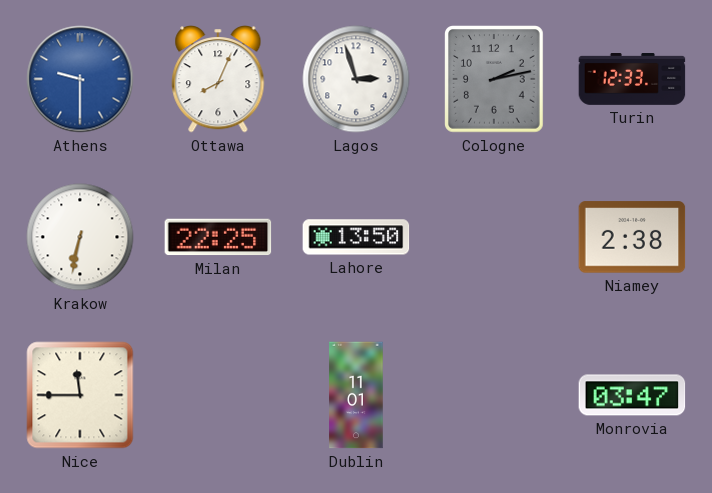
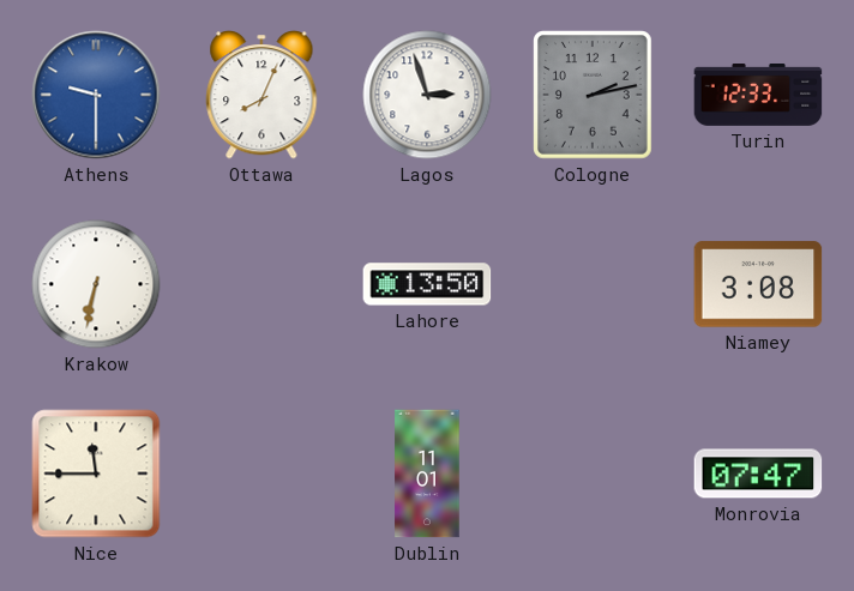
Milan: 22:25 -> none
Niamey: 2:38 -> 3:08
Monrovia: 03:47 -> 07:47
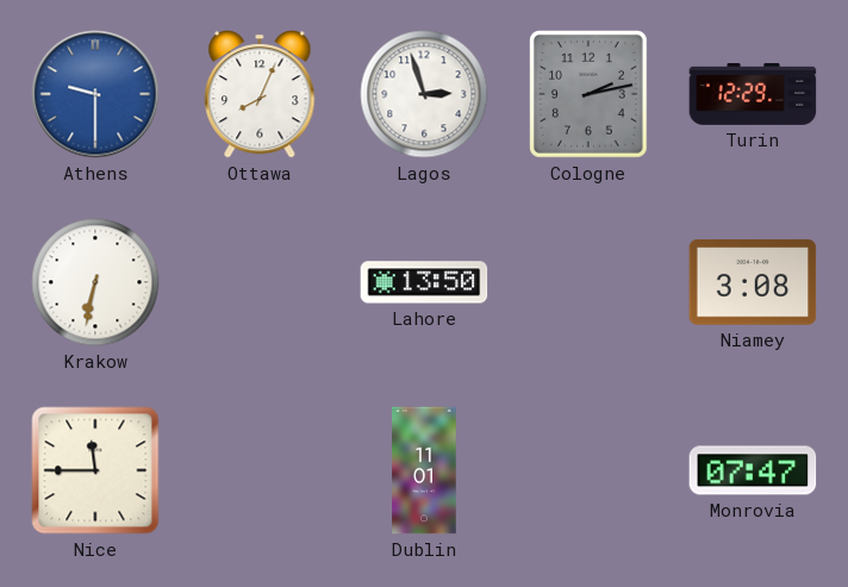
Turin: 12:33 -> 12:29
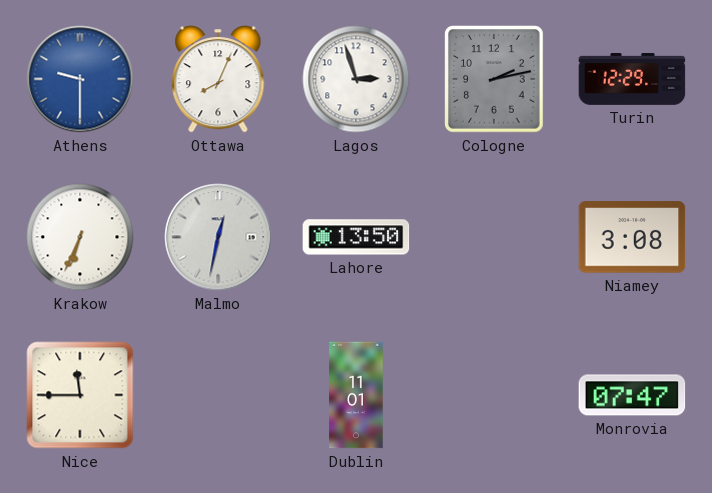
Krakow: 6:32 -> 6:34
Malmo: none -> 12:32
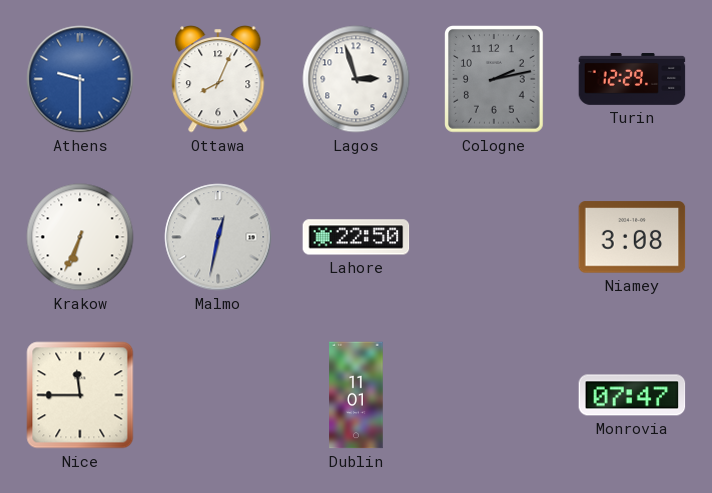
Lahore: 13:50 -> 22:50
